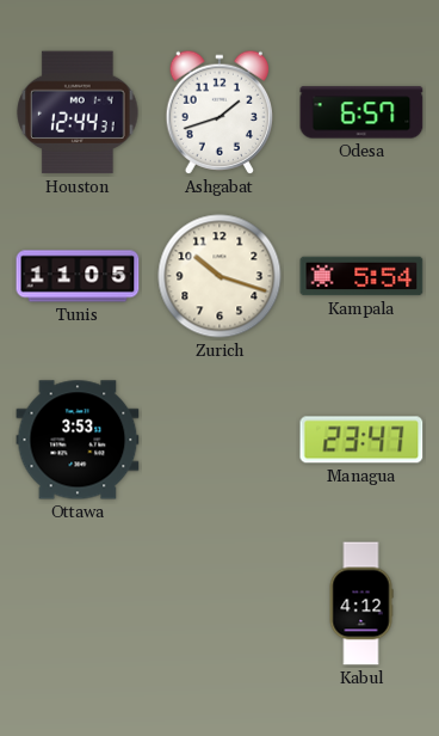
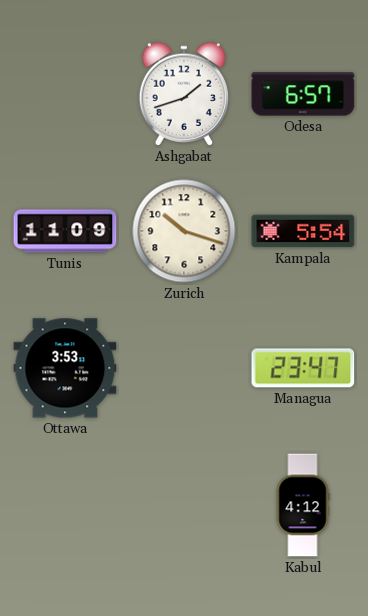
Houston: 12:44 -> none
Tunis: 11:05 -> 11:09
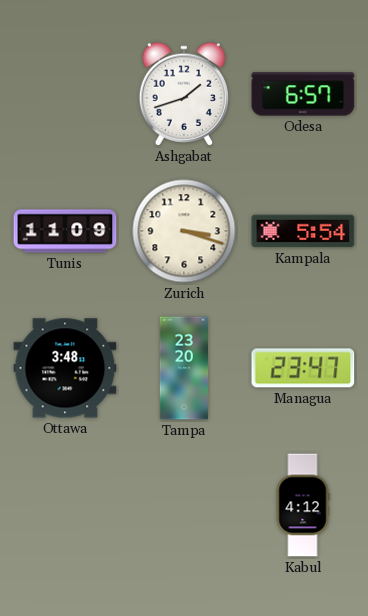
Zurich: 10:18 -> 3:18
Ottawa: 3:53 -> 3:48
Tampa: none -> 23:20
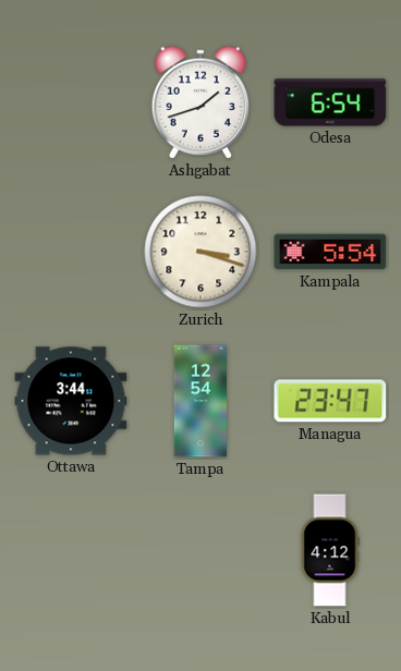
Odesa: 6:57 -> 6:54
Tunis: 11:09 -> none
Ottawa: 3:48 -> 3:44
Tampa: 23:20 -> 12:54
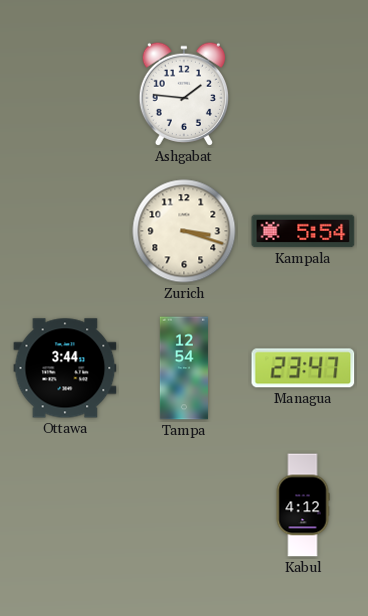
Ashgabat: 1:42 -> 1:46
Odesa: 6:54 -> none
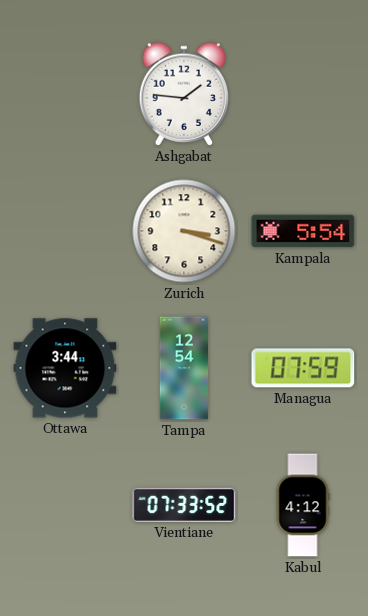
Managua: 23:47 -> 07:59
Vientiane: none -> 07:33
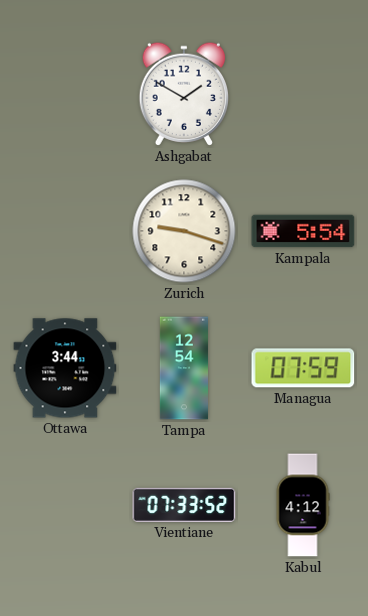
Ashgabat: 1:46 -> 1:50
Zurich: 3:18 -> 9:18
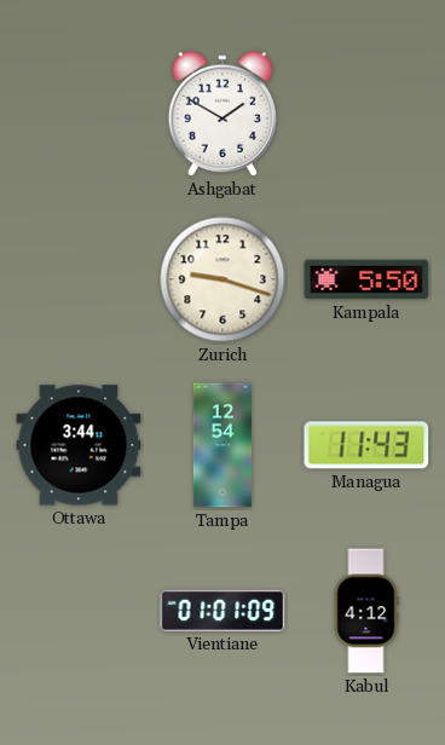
Kampala: 5:54 -> 5:50
Managua: 07:59 -> 11:43
Vientiane: 07:33 -> 01:01
